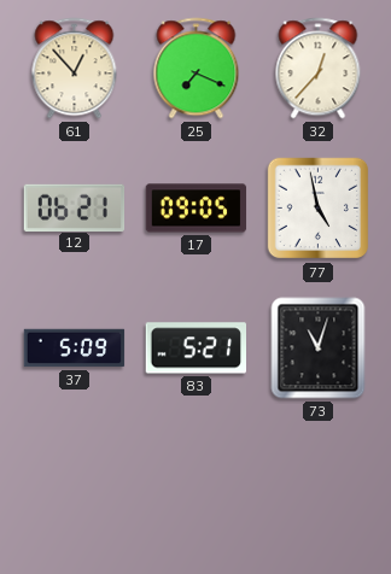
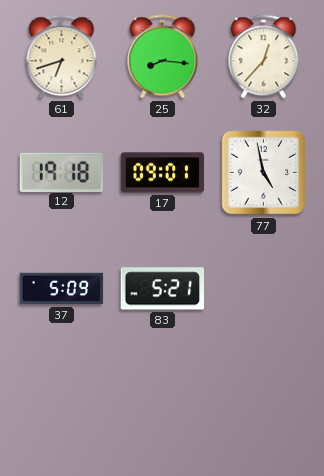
61: 12:53 -> 6:42
25: 7:19 -> 8:16
12: 06:21 -> 19:18
17: 09:05 -> 09:01
73: 11:03 -> none
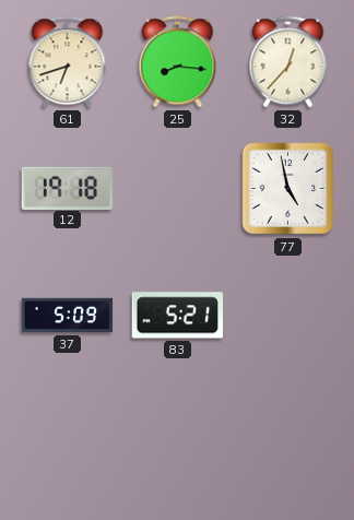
17: 09:01 -> none
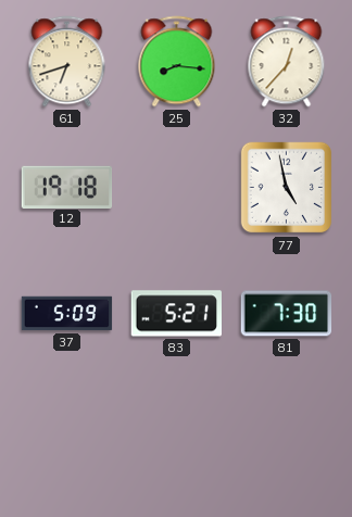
81: none -> 7:30
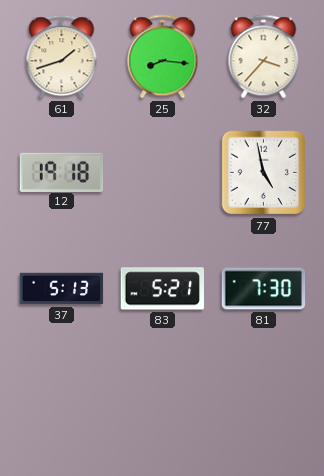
61: 6:42 -> 1:42
32: 12:37 -> 3:37
37: 5:09 -> 5:13
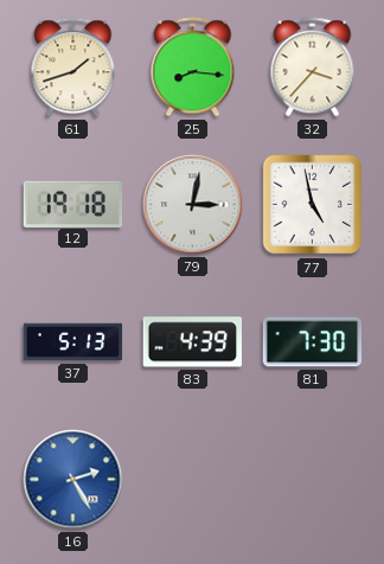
79: none -> 3:02
83: 5:21 -> 4:39
16: none -> 2:25
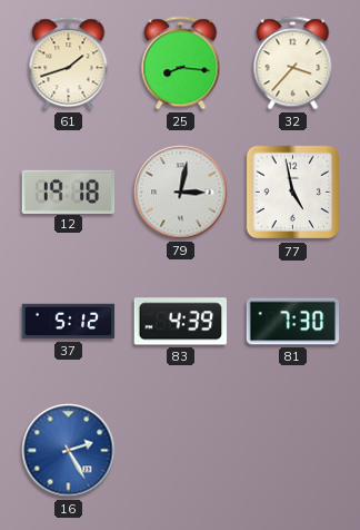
37: 5:13 -> 5:12
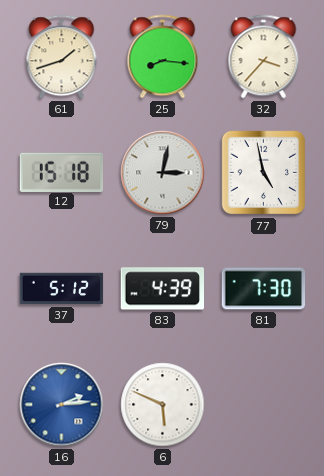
12: 19:18 -> 15:18
16: 2:25 -> 2:14
6: none -> 5:49
